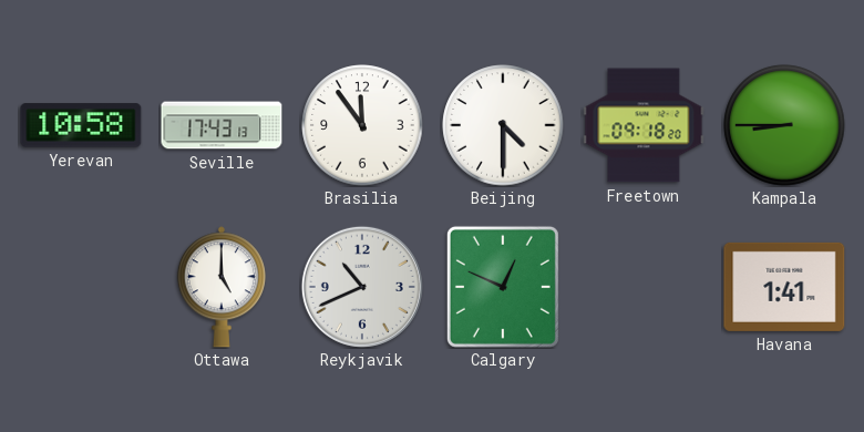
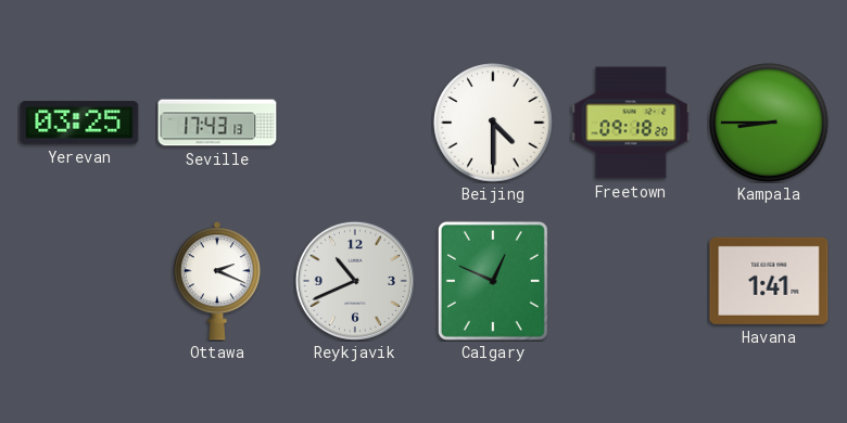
Yerevan: 10:58 -> 03:25
Brasilia: 11:54 -> none
Ottawa: 5:00 -> 2:19
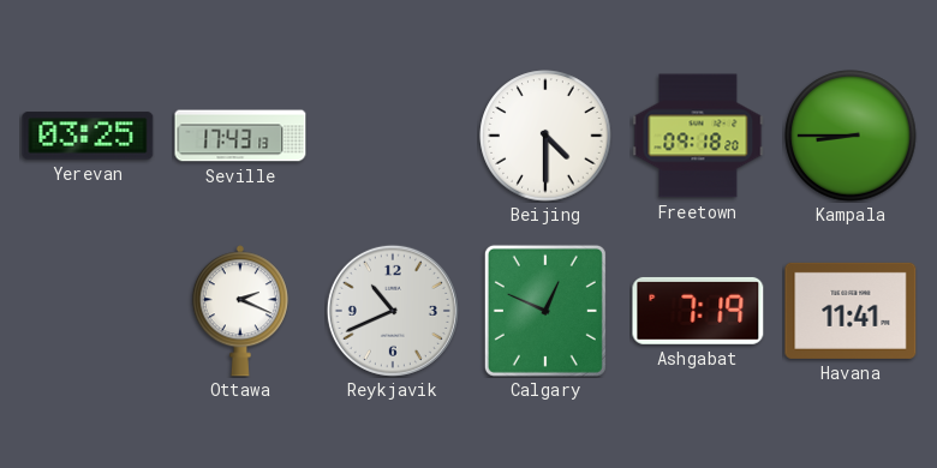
Ashgabat: none -> 7:19
Havana: 1:41 -> 11:41
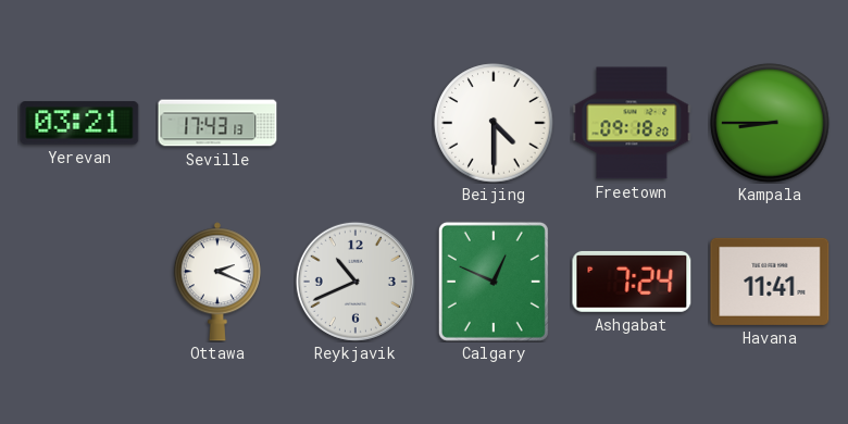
Yerevan: 03:25 -> 03:21
Ashgabat: 7:19 -> 7:24
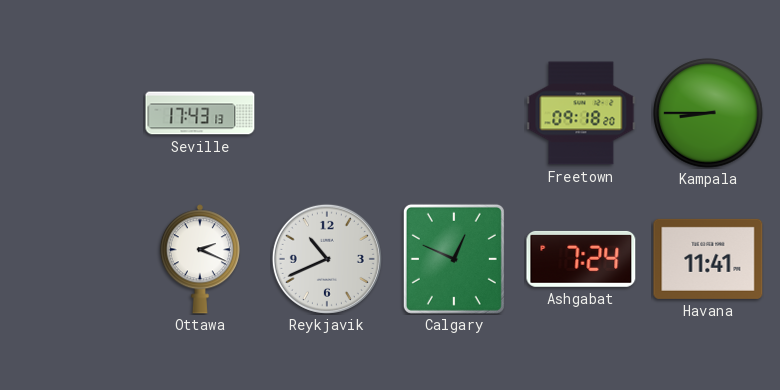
Yerevan: 03:21 -> none
Beijing: 4:30 -> none
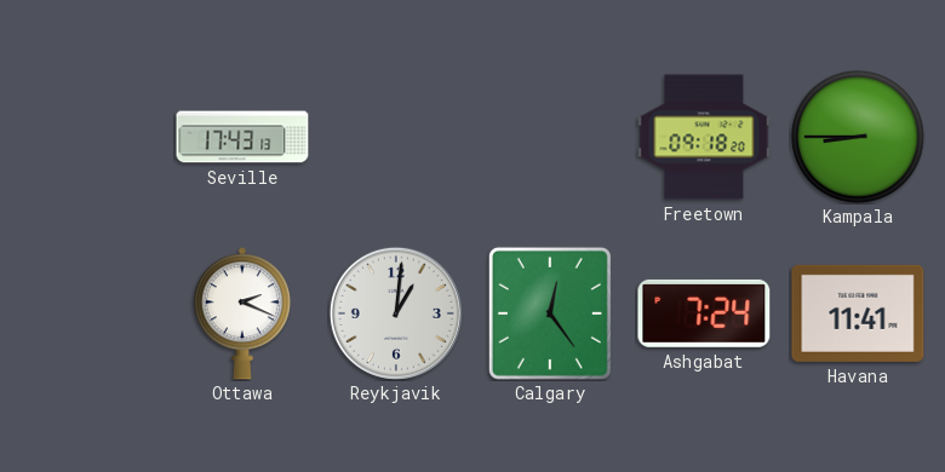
Reykjavik: 10:41 -> 1:01
Calgary: 12:49 -> 12:24
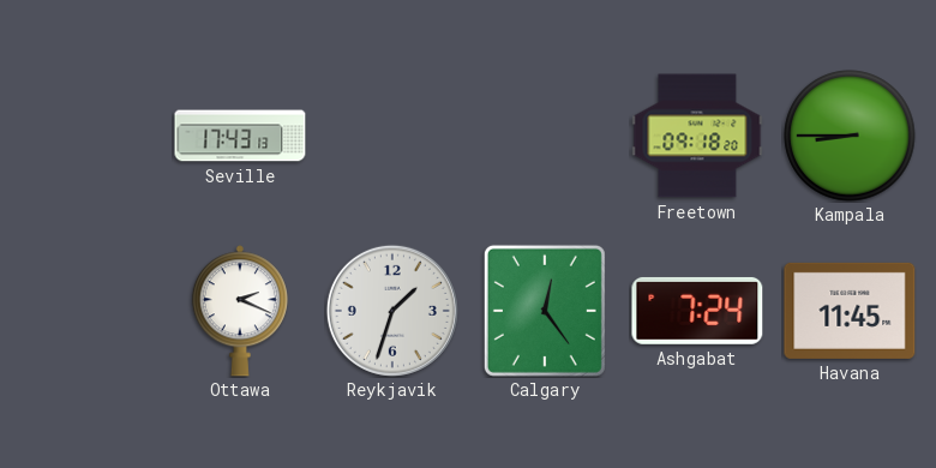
Reykjavik: 1:01 -> 1:33
Havana: 11:41 -> 11:45
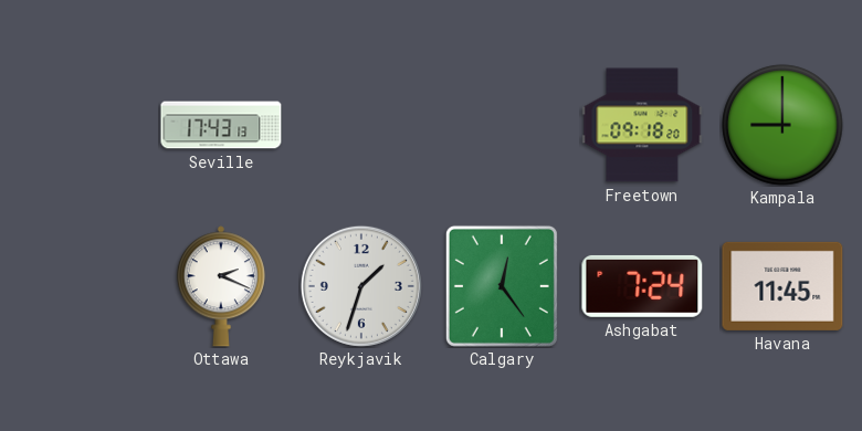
Kampala: 8:45 -> 9:00
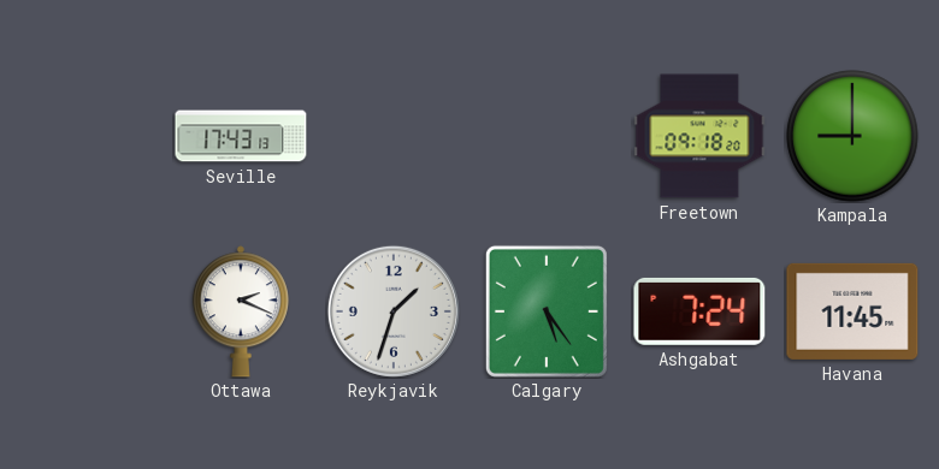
Calgary: 12:24 -> 5:24
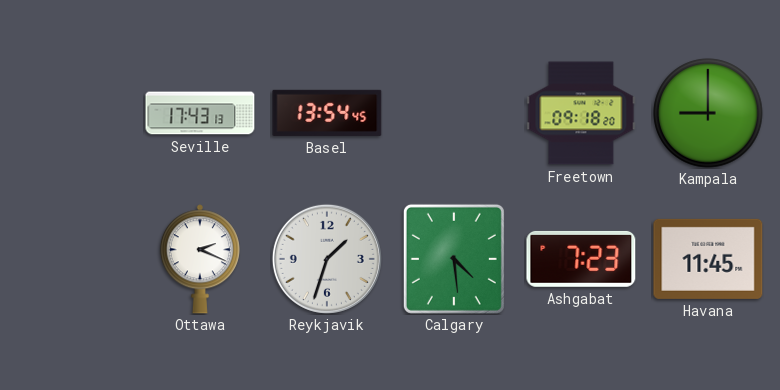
Basel: none -> 13:54
Calgary: 5:24 -> 4:29
Ashgabat: 7:24 -> 7:23
